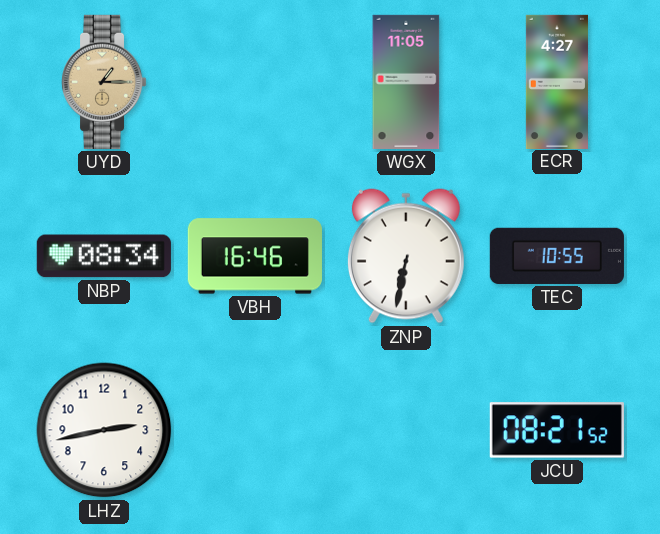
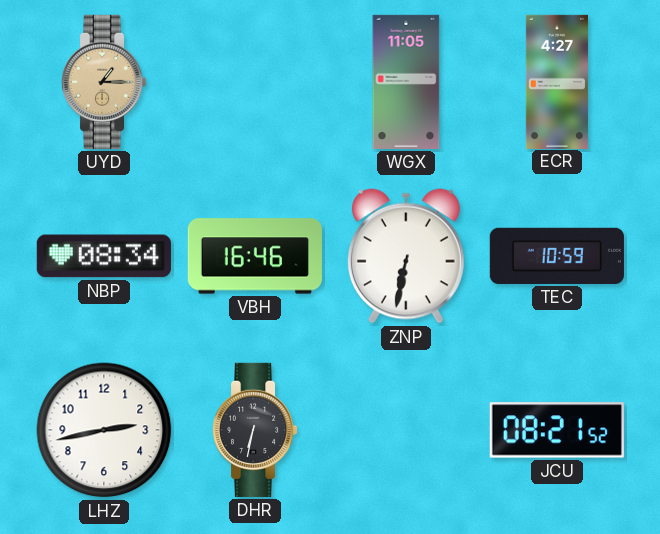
TEC: 10:55 -> 10:59
DHR: none -> 6:32
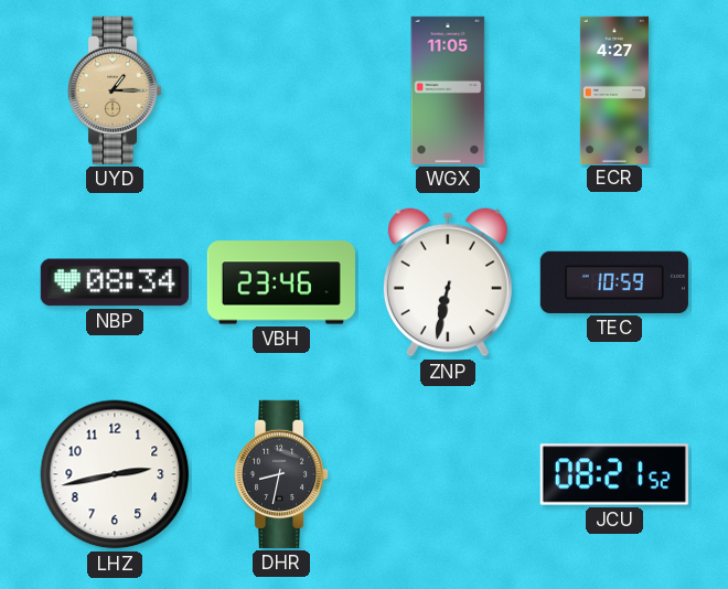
VBH: 16:46 -> 23:46
DHR: 6:32 -> 8:32
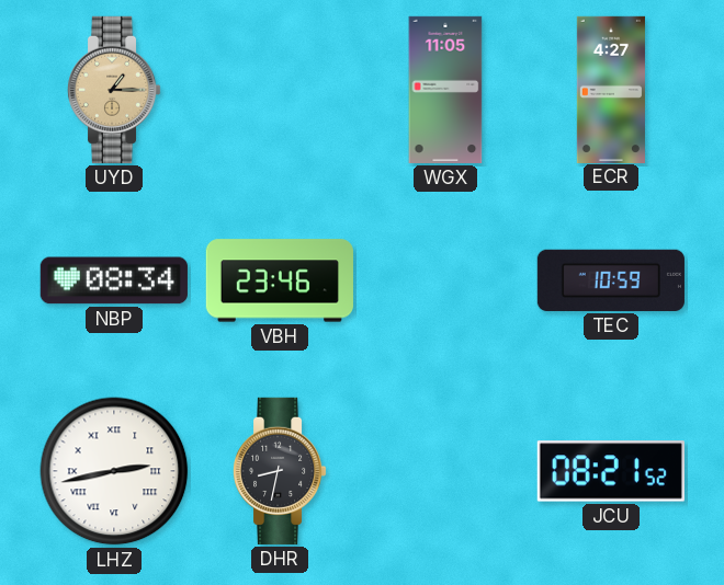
ZNP: 6:32 -> none
LHZ numerals: Arabic -> Roman
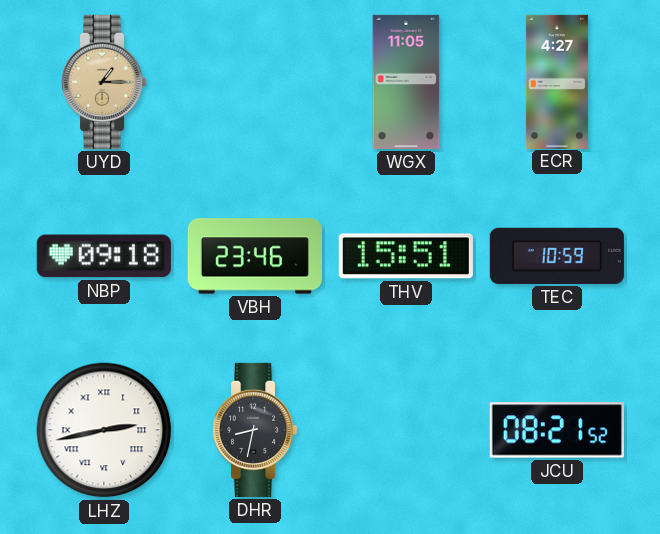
NBP: 08:34 -> 09:18
THV: none -> 15:51
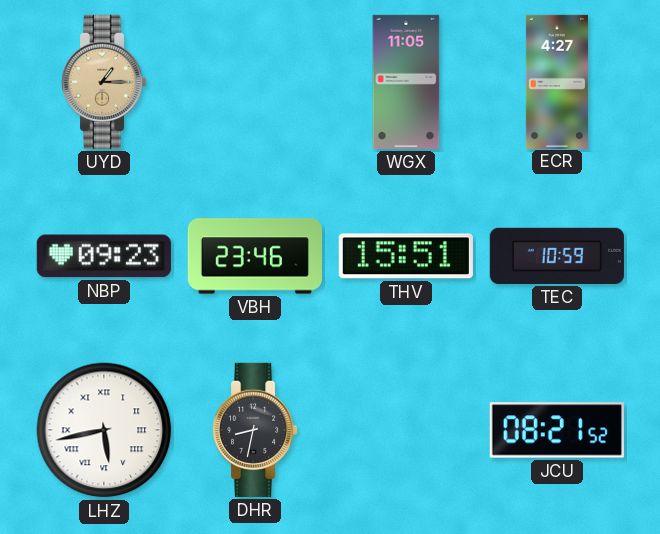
NBP: 09:18 -> 09:23
LHZ: 2:43 -> 5:43
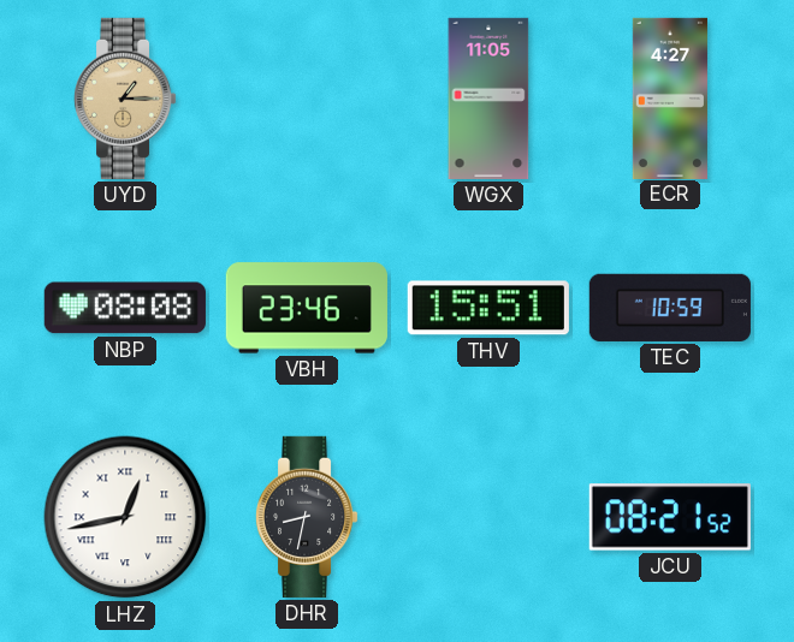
NBP: 09:23 -> 08:08
LHZ: 5:43 -> 12:43
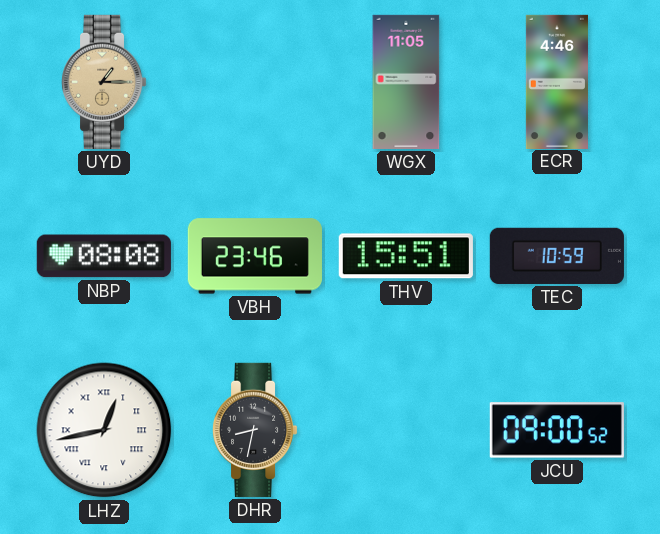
ECR: 4:27 -> 4:46
JCU: 08:21 -> 09:00
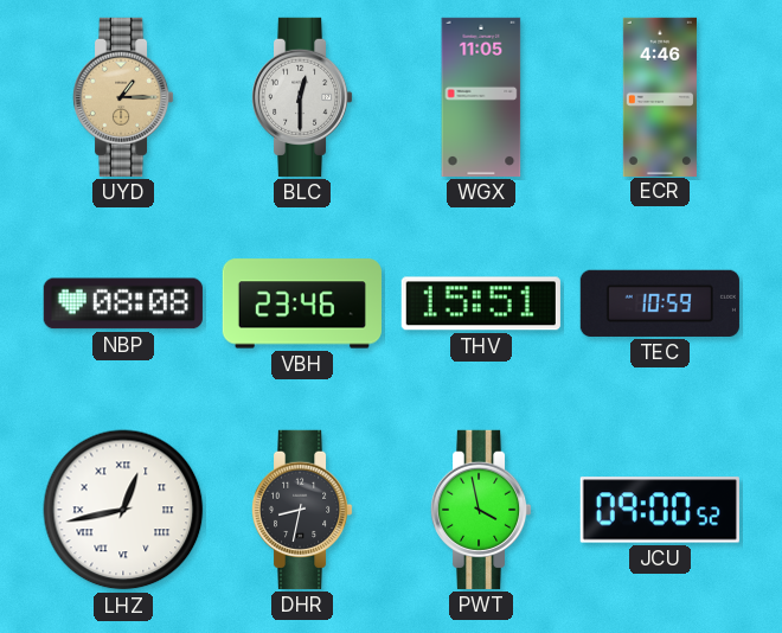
BLC: none -> 12:30
PWT: none -> 3:58
